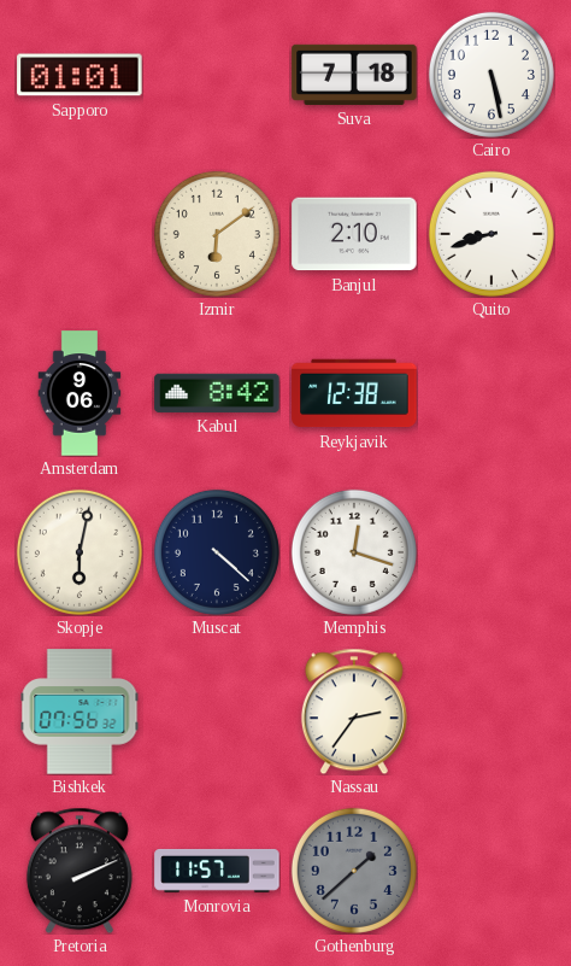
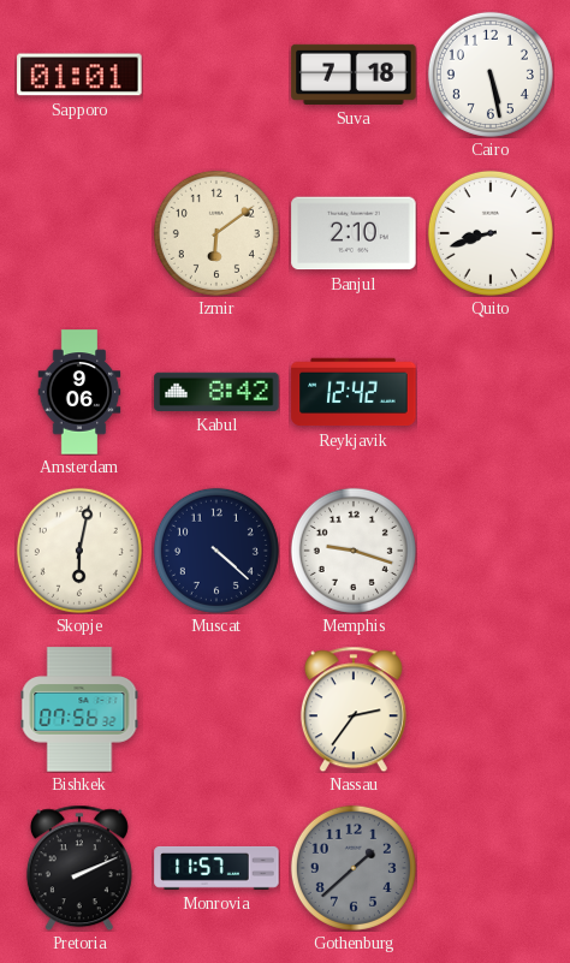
Reykjavik: 12:38 -> 12:42
Memphis: 12:18 -> 9:18
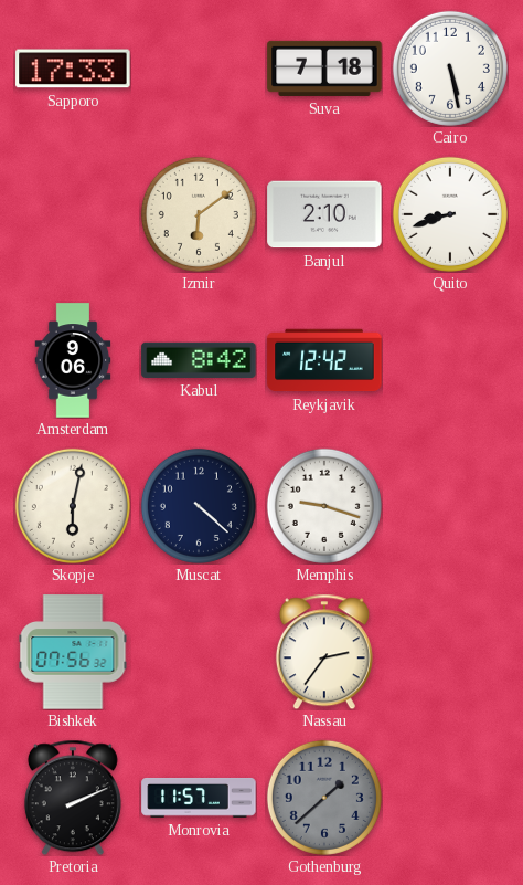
Sapporo: 01:01 -> 17:33
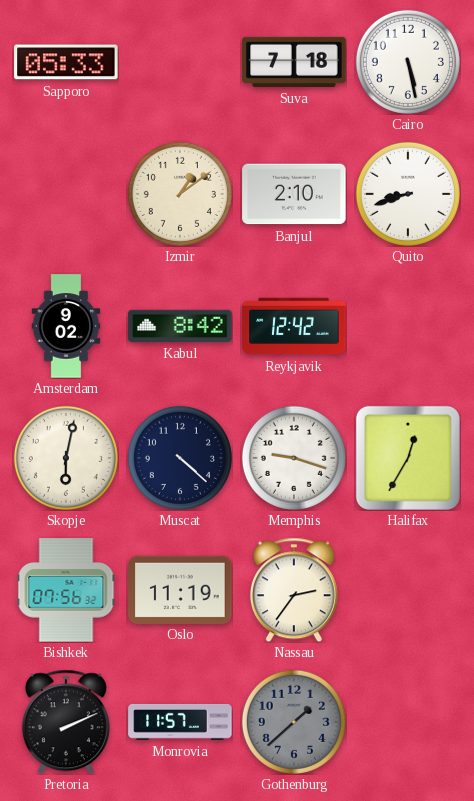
Sapporo: 17:33 -> 05:33
Izmir: 6:09 -> 1:09
Amsterdam: 9:06 -> 9:02
Halifax: none -> 12:35
Oslo: none -> 11:19
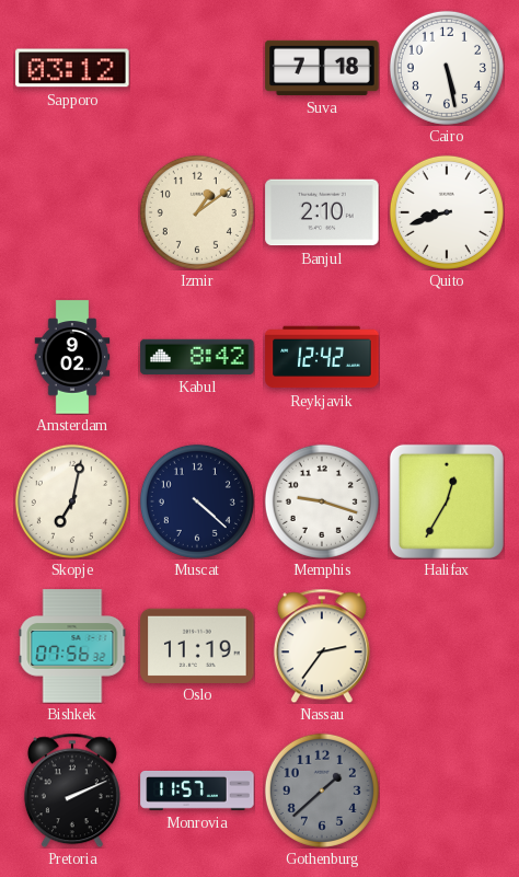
Sapporo: 05:33 -> 03:12
Skopje: 6:02 -> 7:02
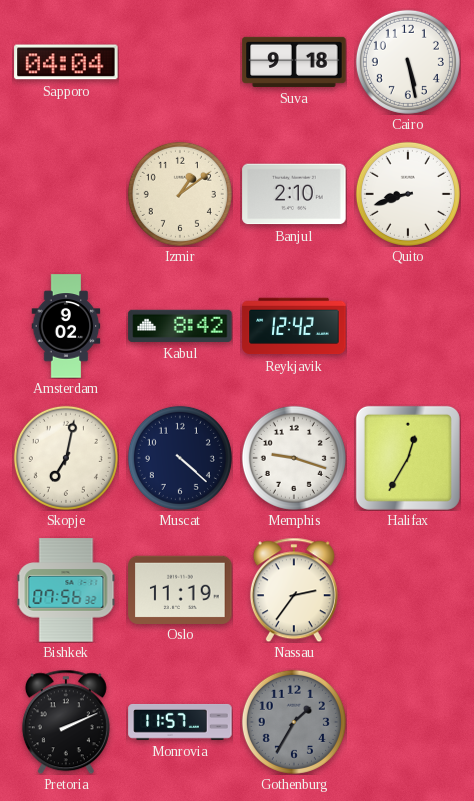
Sapporo: 03:12 -> 04:04
Suva: 7:18 -> 9:18
Gothenburg: 1:38 -> 1:35
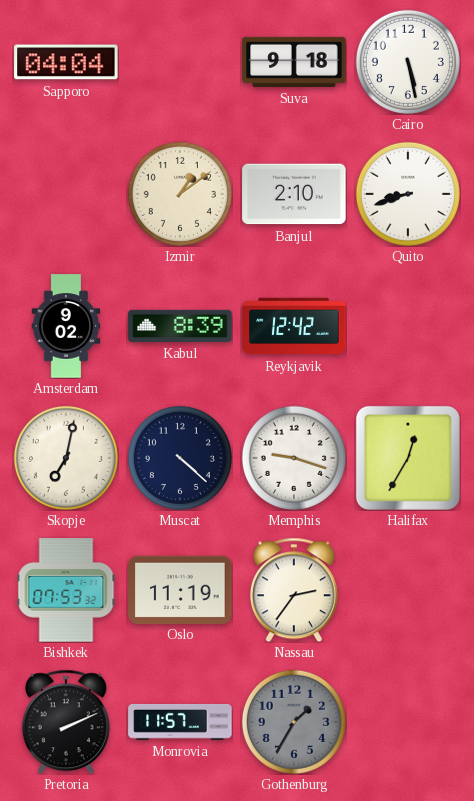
Kabul: 8:42 -> 8:39
Bishkek: 07:56 -> 07:53
